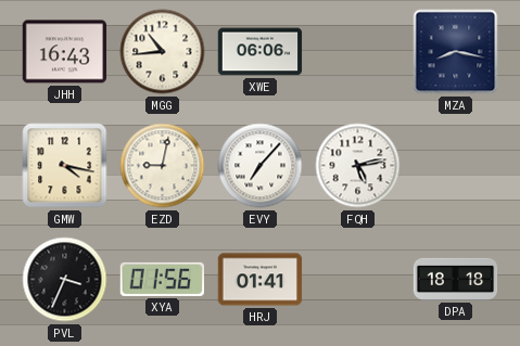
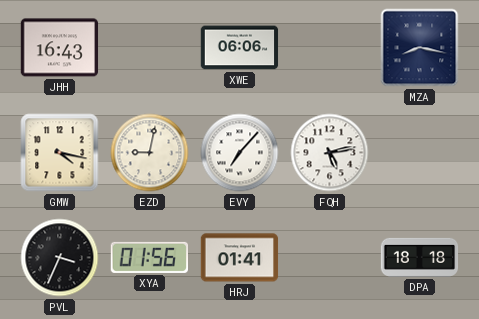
MGG: 10:44 -> none
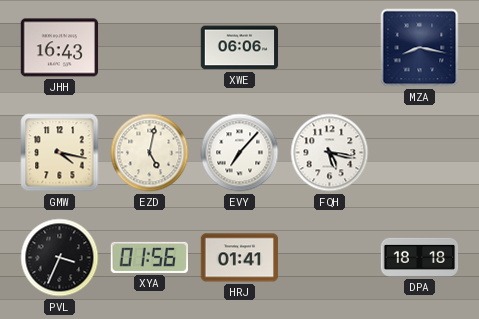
EZD: 9:02 -> 5:02
FQH: 5:13 -> 5:17
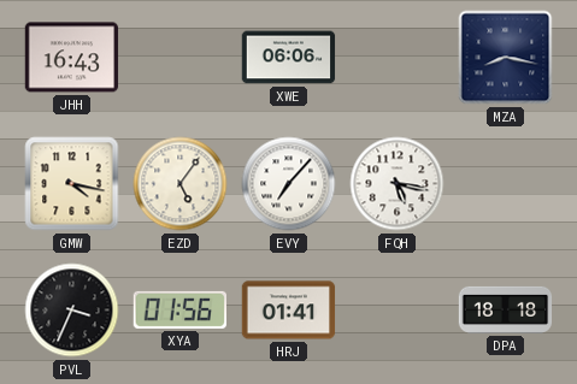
EZD: 5:02 -> 5:06
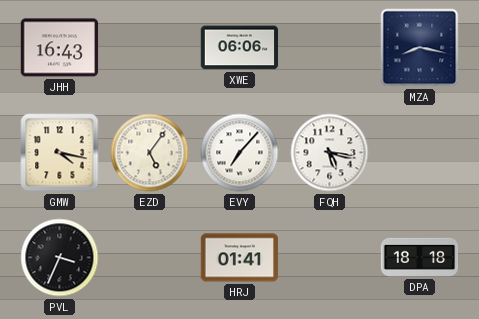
XYA: 01:56 -> none
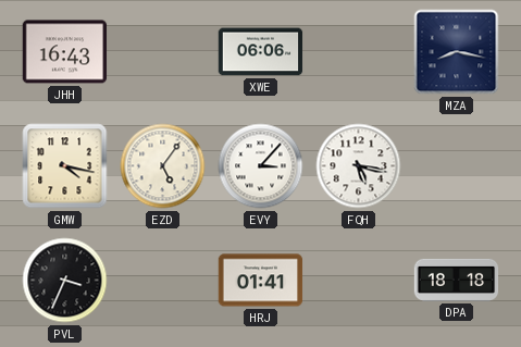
EVY: 7:07 -> 3:07
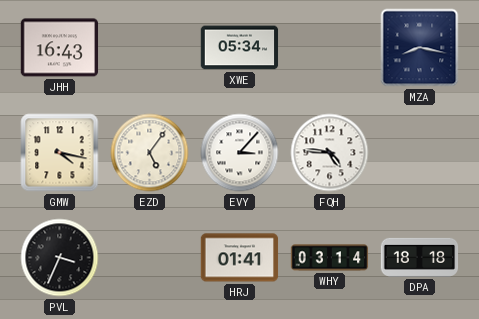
XWE: 06:06 -> 05:34
FQH: 5:17 -> 4:46
WHY: none -> 03:14
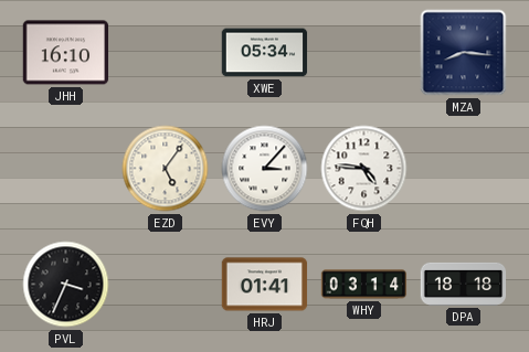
JHH: 16:43 -> 16:10
MZA: 8:17 -> 8:16
GMW: 4:17 -> none
